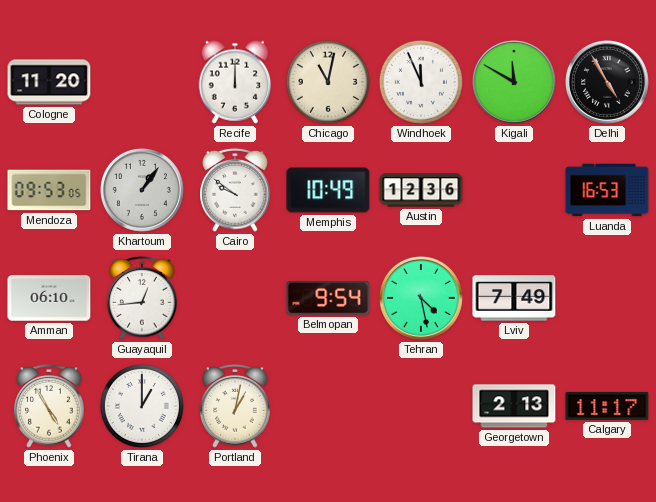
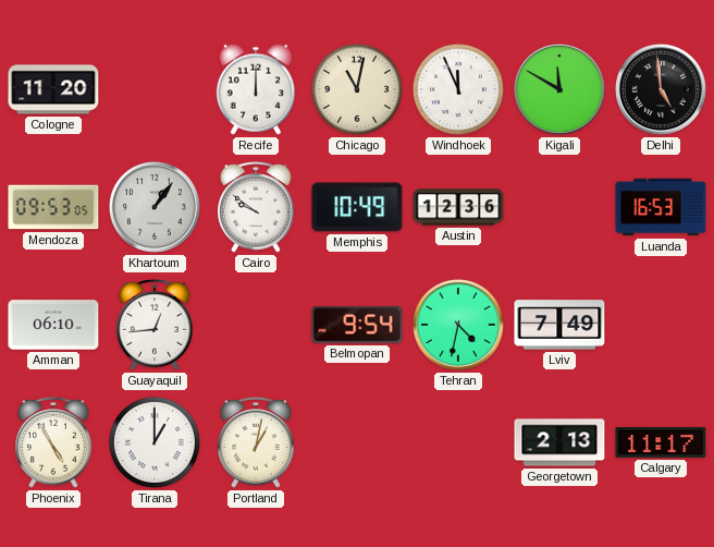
Delhi: 4:55 -> 4:59
Tehran: 4:28 -> 4:32
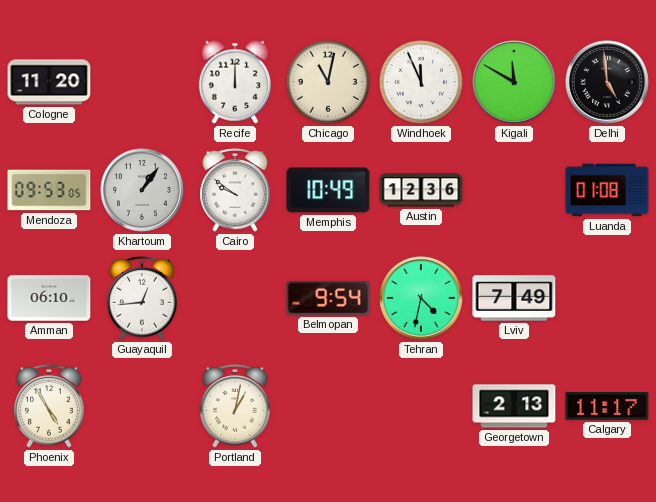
Luanda: 16:53 -> 01:08
Tirana: 1:00 -> none
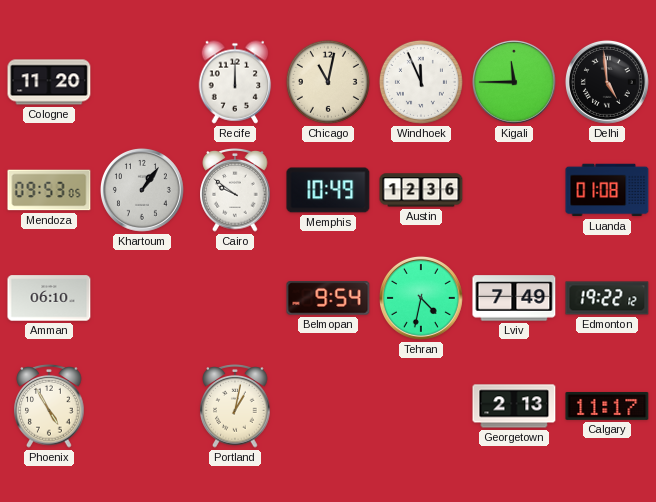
Kigali: 11:50 -> 11:45
Guayaquil: 12:44 -> none
Edmonton: none -> 19:22
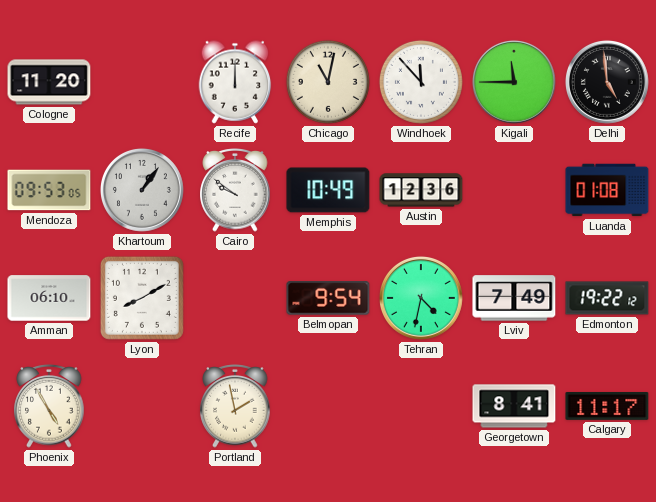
Windhoek: 11:56 -> 11:53
Lyon: none -> 8:10
Portland: 1:02 -> 1:58
Georgetown: 2:13 -> 8:41
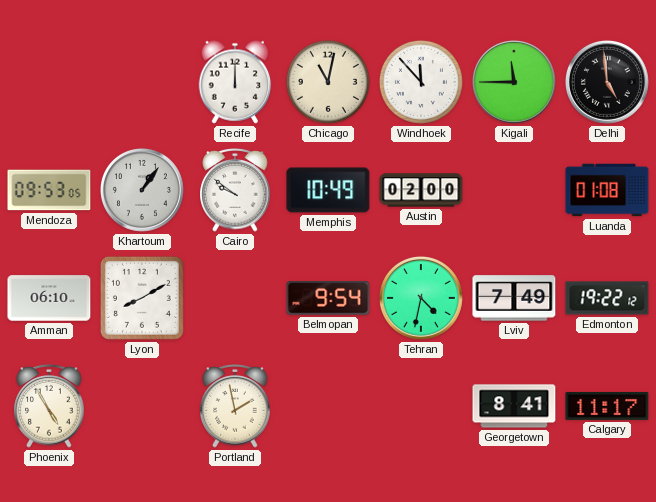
Cologne: 11:20 -> none
Austin: 12:36 -> 02:00
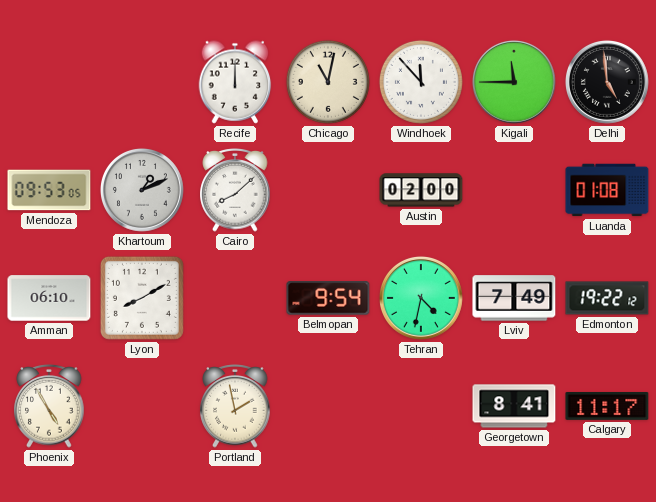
Khartoum: 1:06 -> 1:11
Cairo: 9:51 -> 8:08
Memphis: 10:49 -> none
